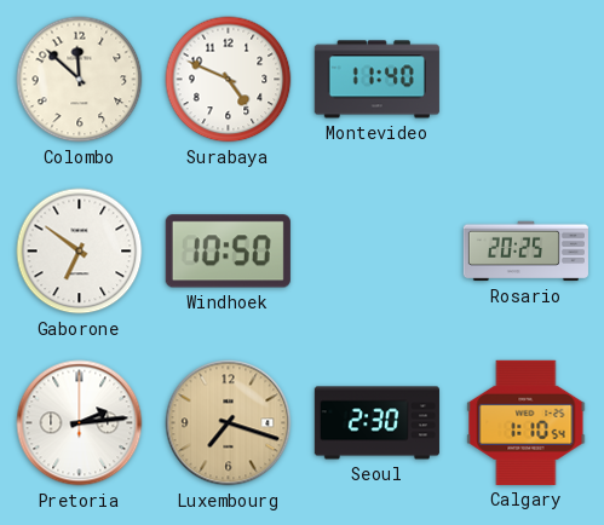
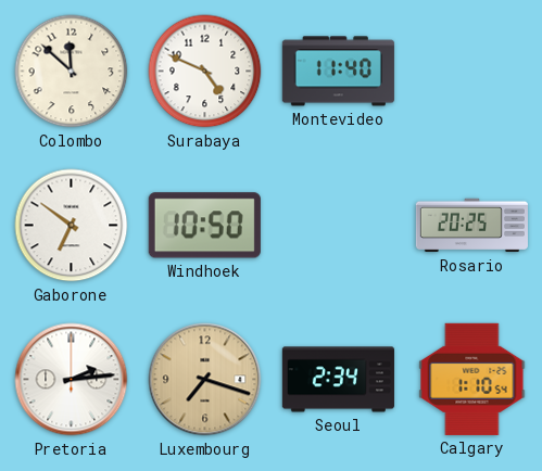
Seoul: 2:30 -> 2:34
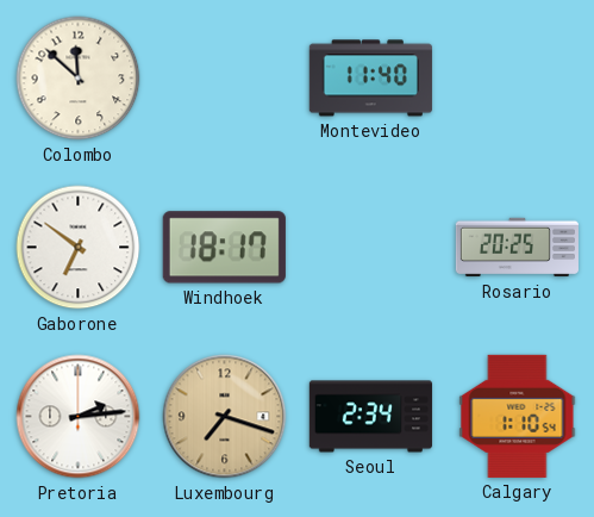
Surabaya: 4:49 -> none
Windhoek: 10:50 -> 18:17
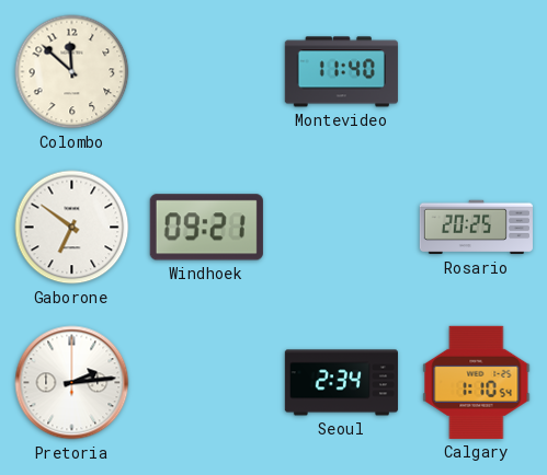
Windhoek: 18:17 -> 09:21
Luxembourg: 7:18 -> none
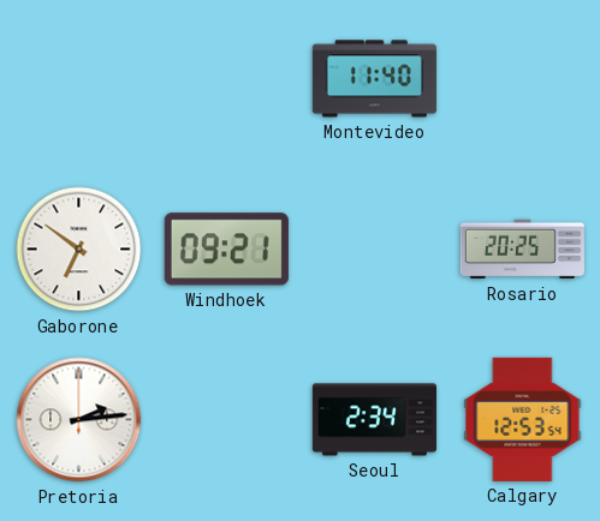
Colombo: 11:52 -> none
Calgary: 1:10 -> 12:53
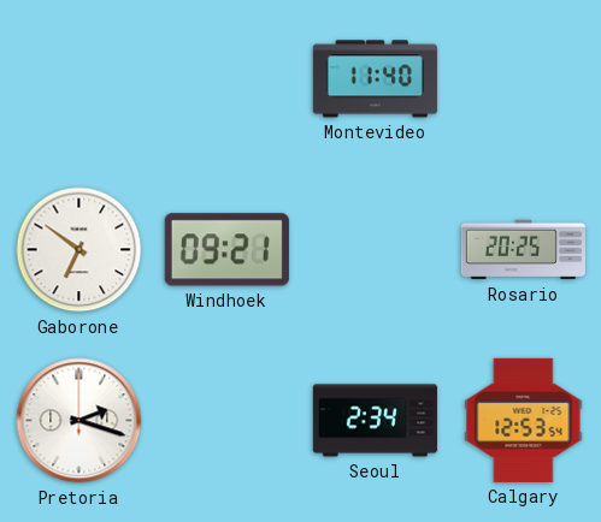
Pretoria: 2:14 -> 2:18
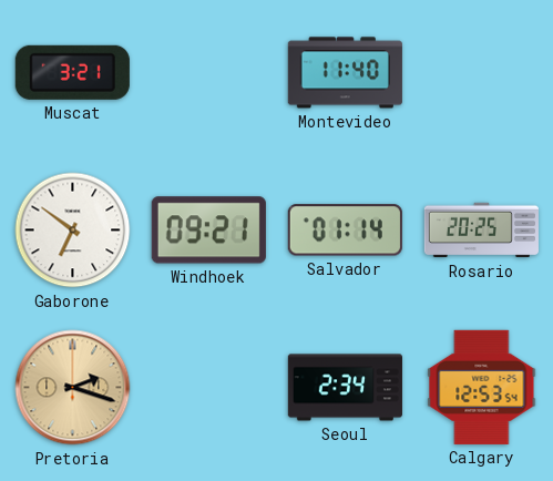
Muscat: none -> 3:21
Salvador: none -> 01:14
Pretoria dial: white -> champagne
